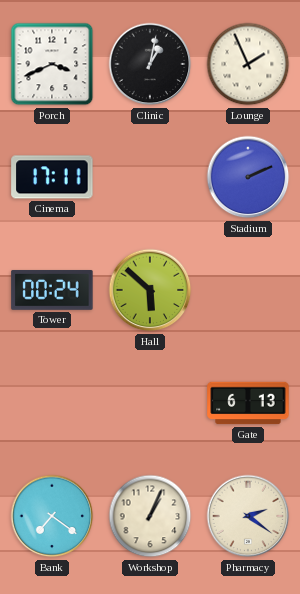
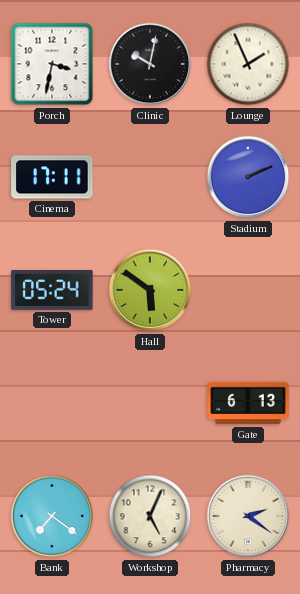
Porch: 3:41 -> 3:32
Clinic: 1:02 -> 10:02
Tower: 00:24 -> 05:24
Hall: 5:52 -> 5:51
Workshop: 1:04 -> 5:04
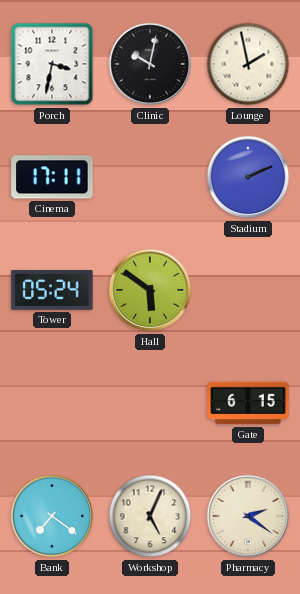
Lounge: 1:56 -> 1:58
Gate: 6:13 -> 6:15
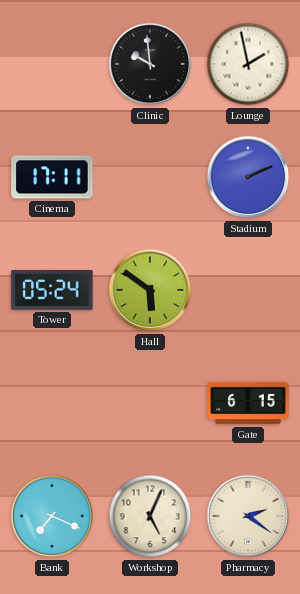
Porch: 3:32 -> none
Clinic: 10:02 -> 9:59
Bank: 7:21 -> 7:19
